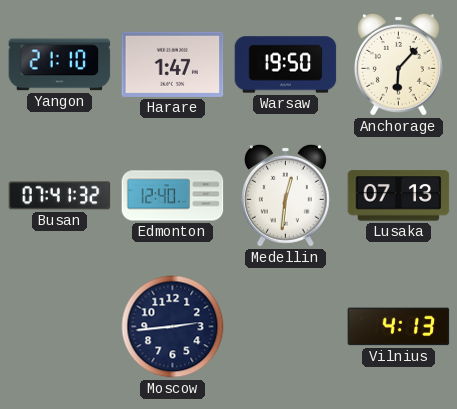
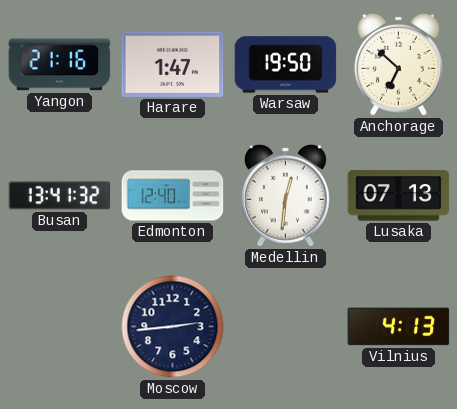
Yangon: 21:10 -> 21:16
Anchorage: 6:07 -> 6:52
Busan: 07:41 -> 13:41
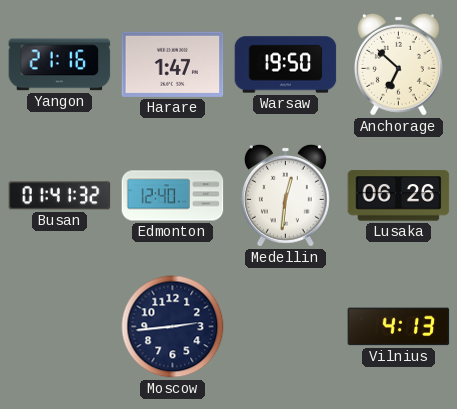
Busan: 13:41 -> 01:41
Lusaka: 07:13 -> 06:26
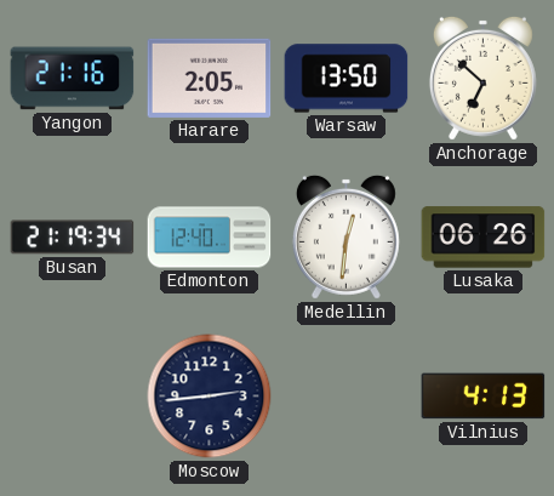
Harare: 1:47 -> 2:05
Warsaw: 19:50 -> 13:50
Busan: 01:41 -> 21:19
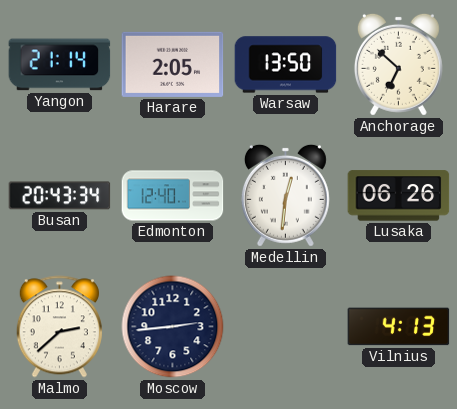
Yangon: 21:16 -> 21:14
Busan: 21:19 -> 20:43
Malmo: none -> 2:38
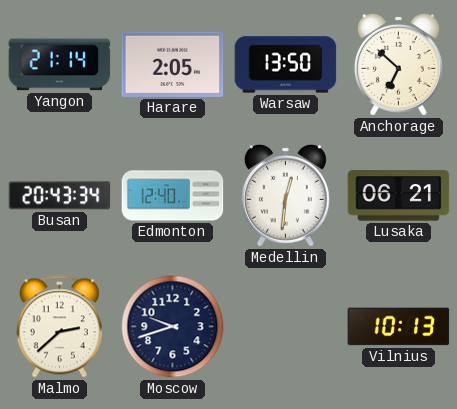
Lusaka: 06:26 -> 06:21
Moscow: 2:44 -> 9:42
Vilnius: 4:13 -> 10:13
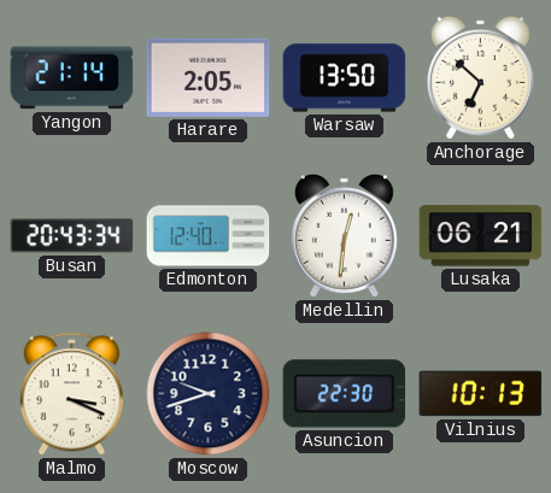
Malmo: 2:38 -> 3:19
Asuncion: none -> 22:30
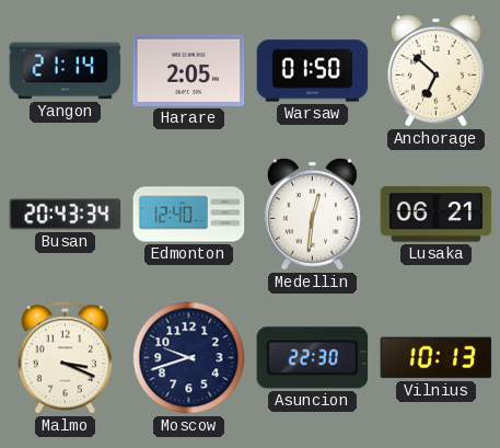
Warsaw: 13:50 -> 01:50
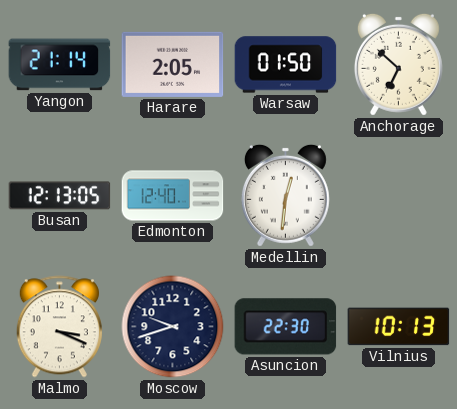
Busan: 20:43 -> 12:13
Lusaka: 06:21 -> none
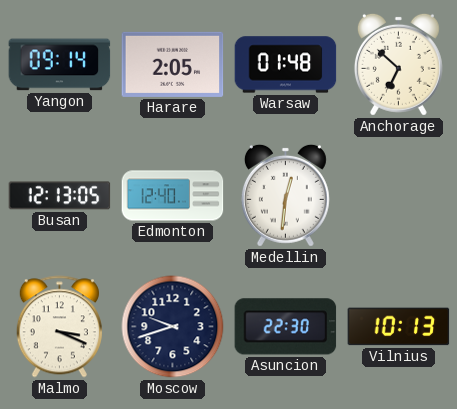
Yangon: 21:14 -> 09:14
Warsaw: 01:50 -> 01:48
